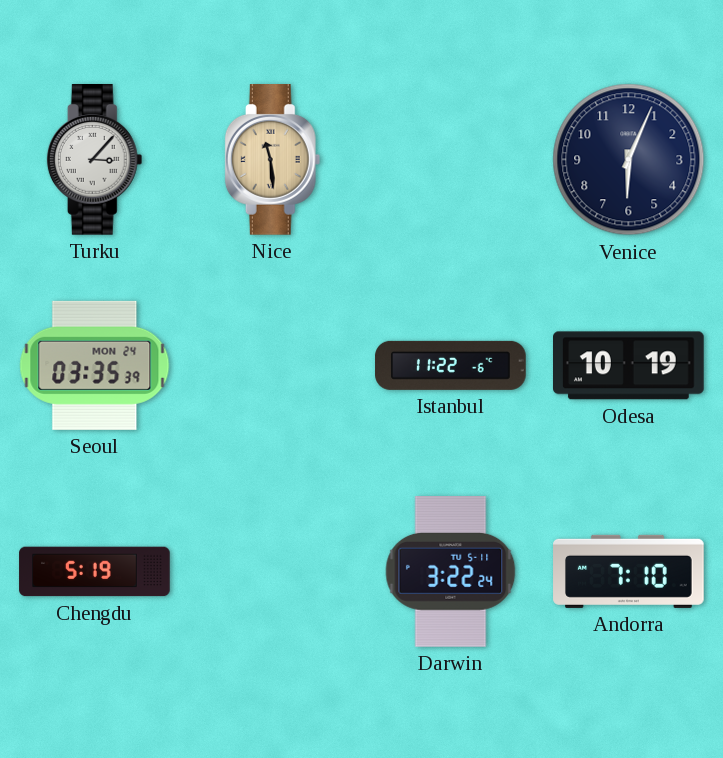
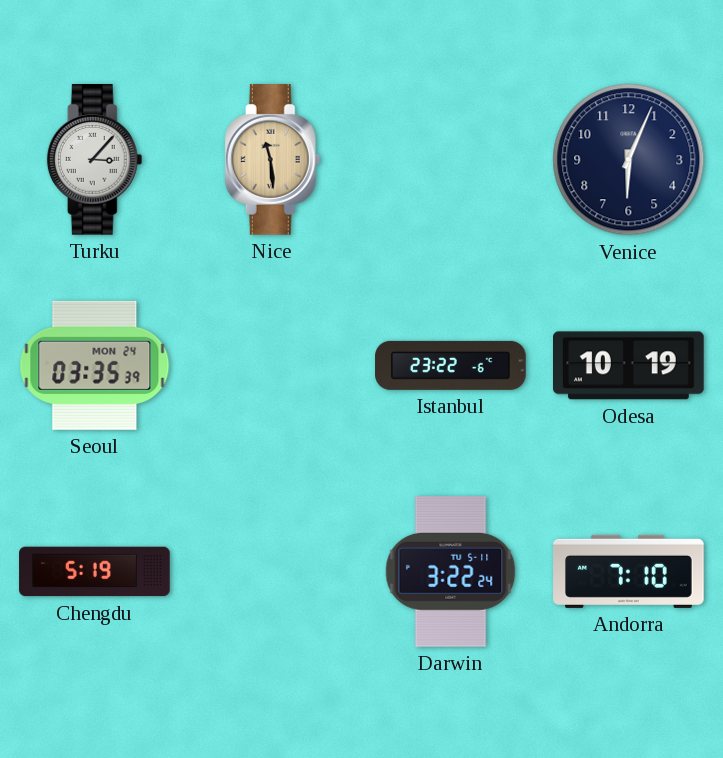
Istanbul: 11:22 -> 23:22
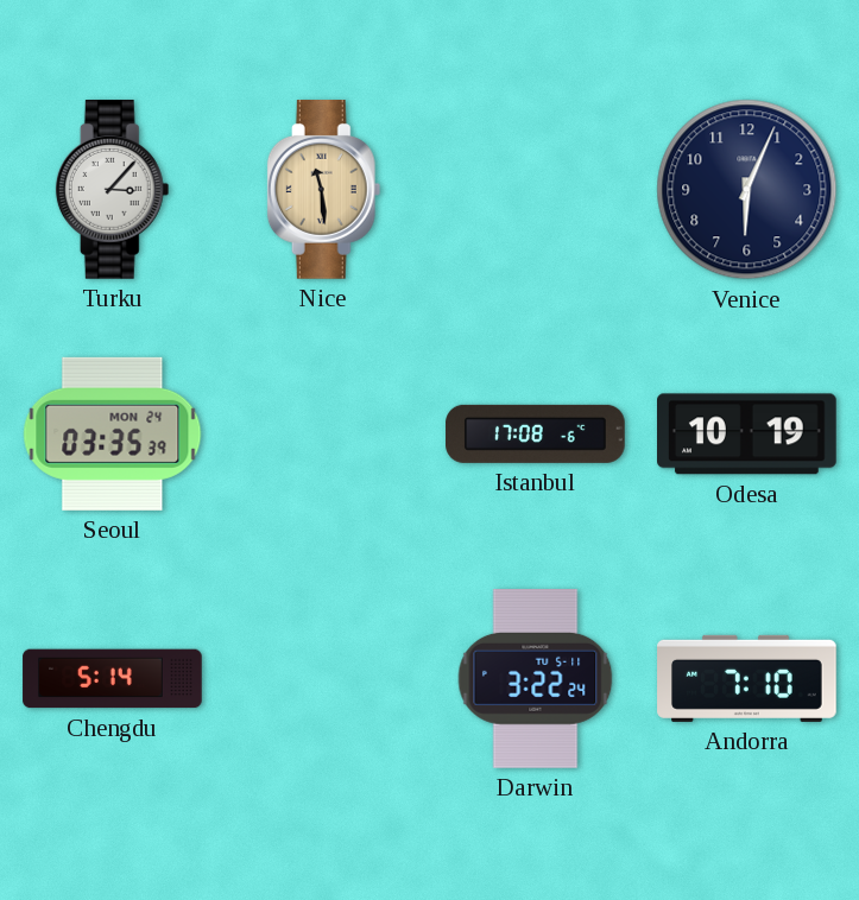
Istanbul: 23:22 -> 17:08
Chengdu: 5:19 -> 5:14
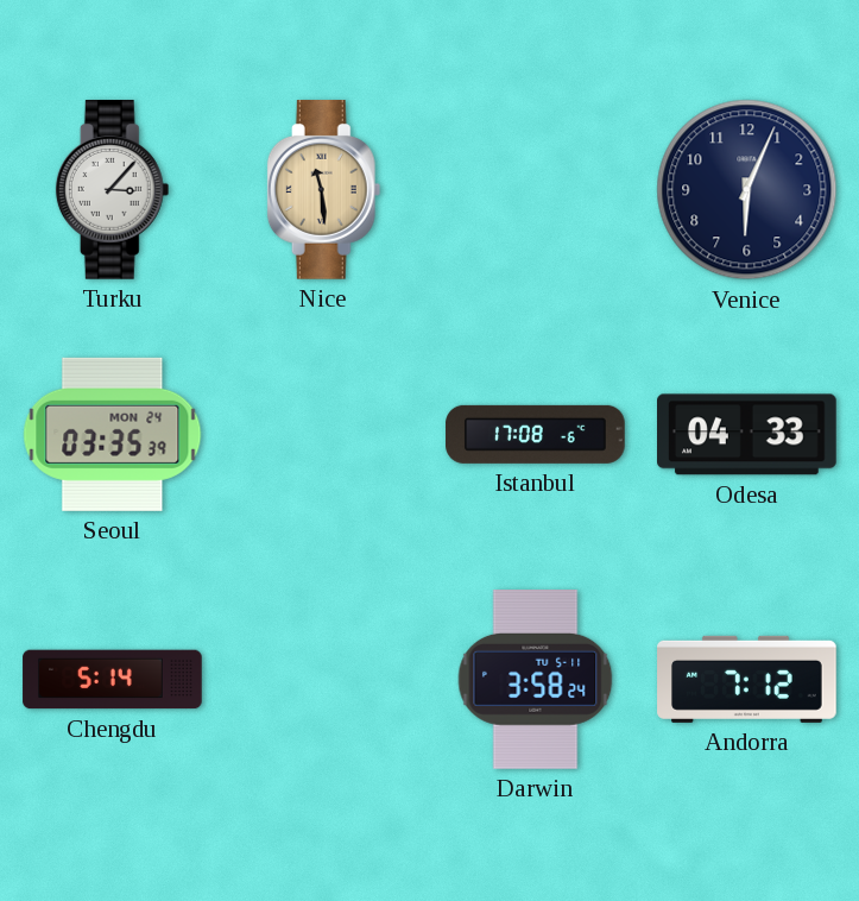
Odesa: 10:19 -> 04:33
Darwin: 3:22 -> 3:58
Andorra: 7:10 -> 7:12
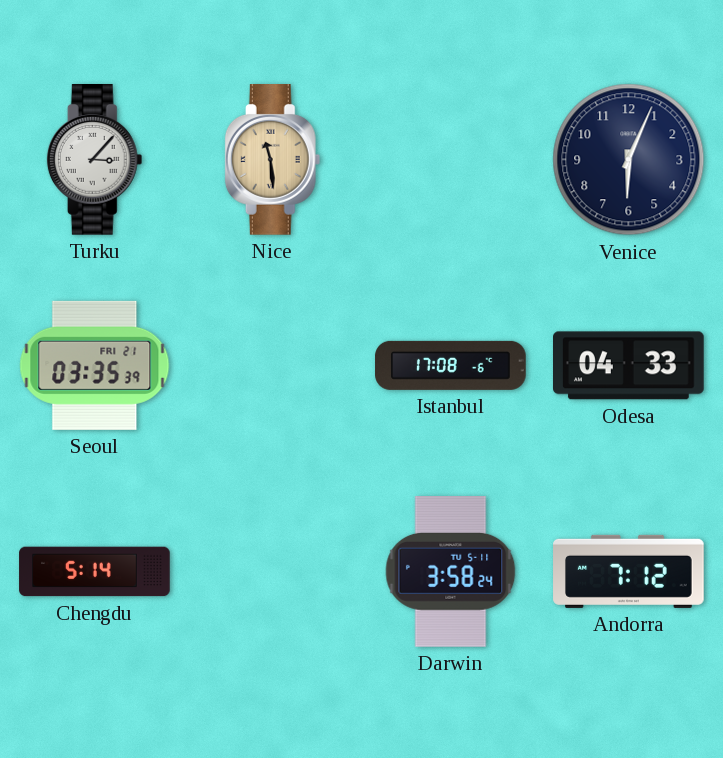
Seoul date: MON 24 -> FRI 21
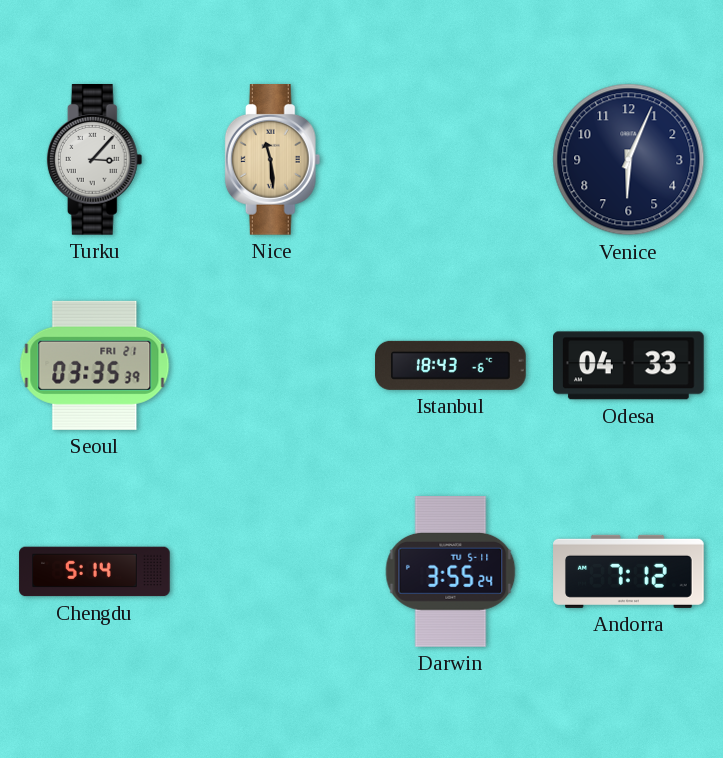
Istanbul: 17:08 -> 18:43
Darwin: 3:58 -> 3:55
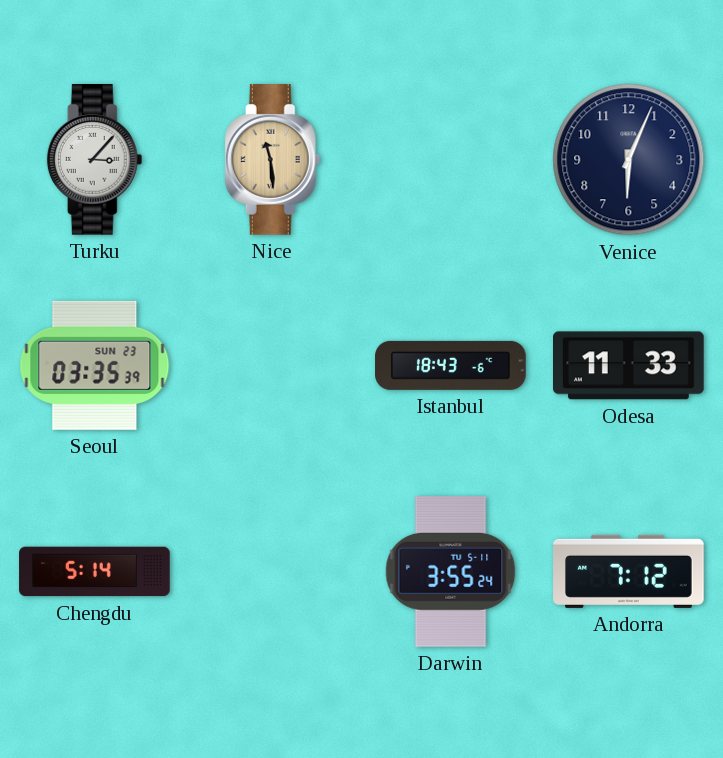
Seoul date: FRI 21 -> SUN 23
Odesa: 04:33 -> 11:33
